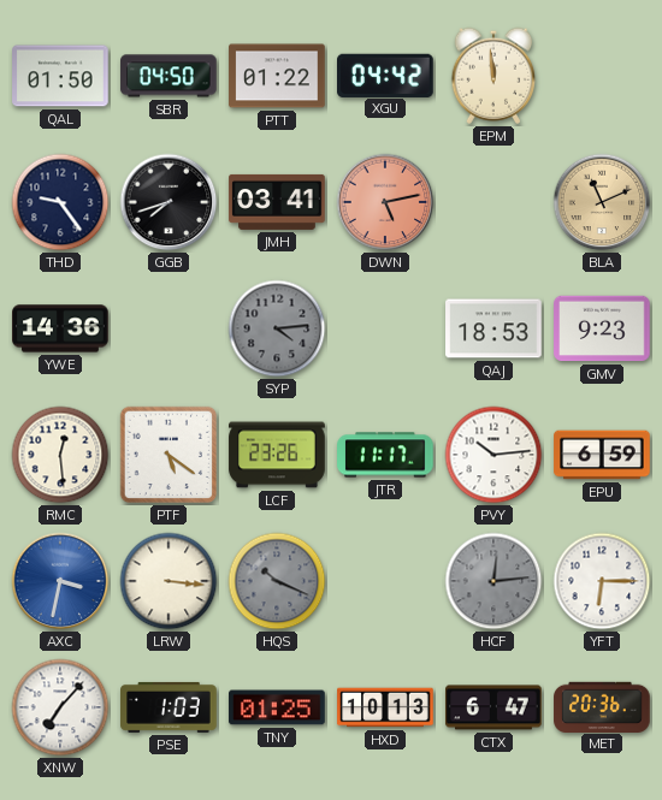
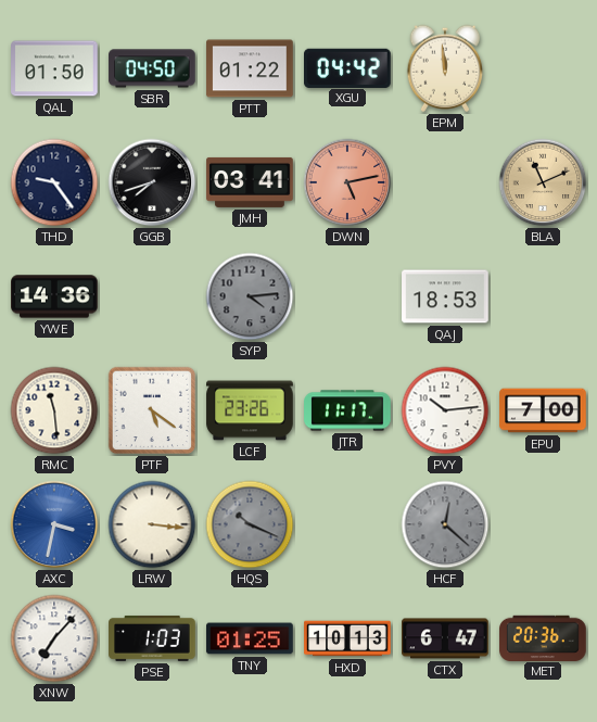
GMV: 9:23 -> none
RMC: 12:29 -> 11:29
EPU: 6:59 -> 7:00
HCF: 12:14 -> 12:22
YFT: 6:15 -> none
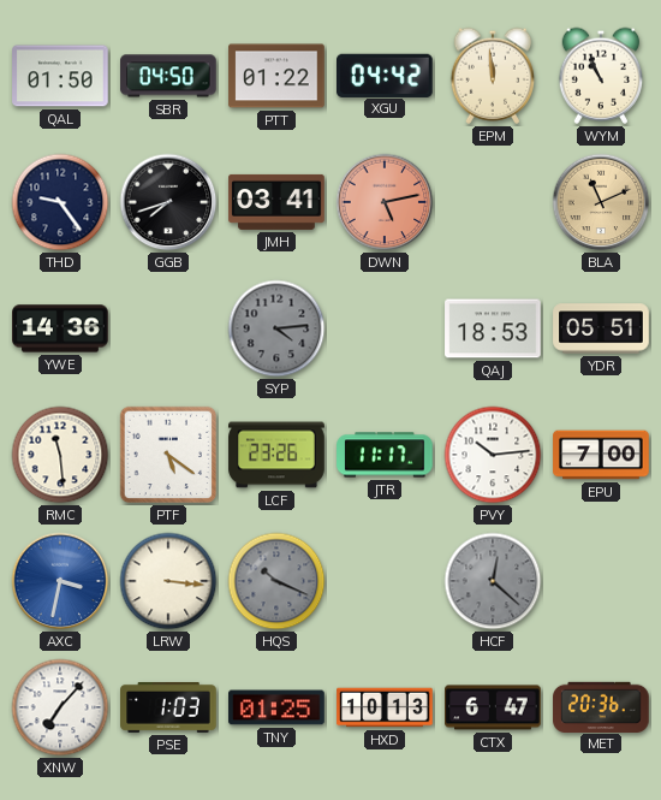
WYM: none -> 10:56
YDR: none -> 05:51
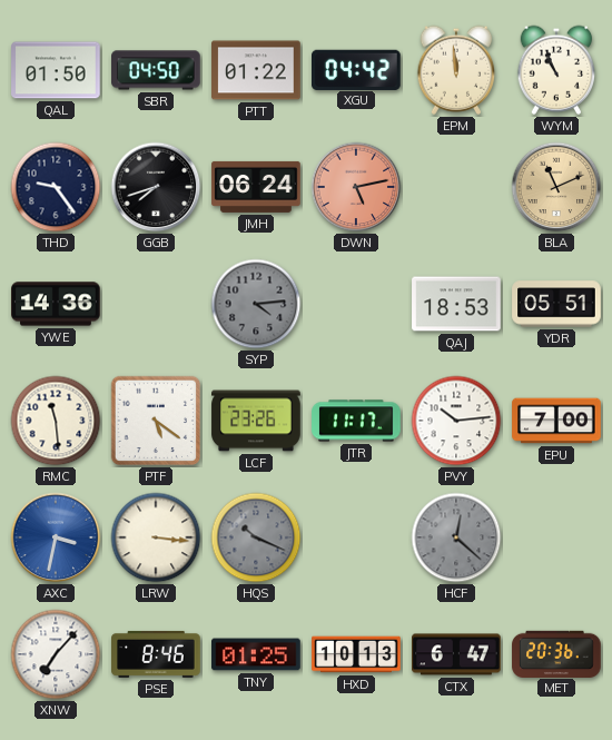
JMH: 03:41 -> 06:24
PSE: 1:03 -> 8:46
